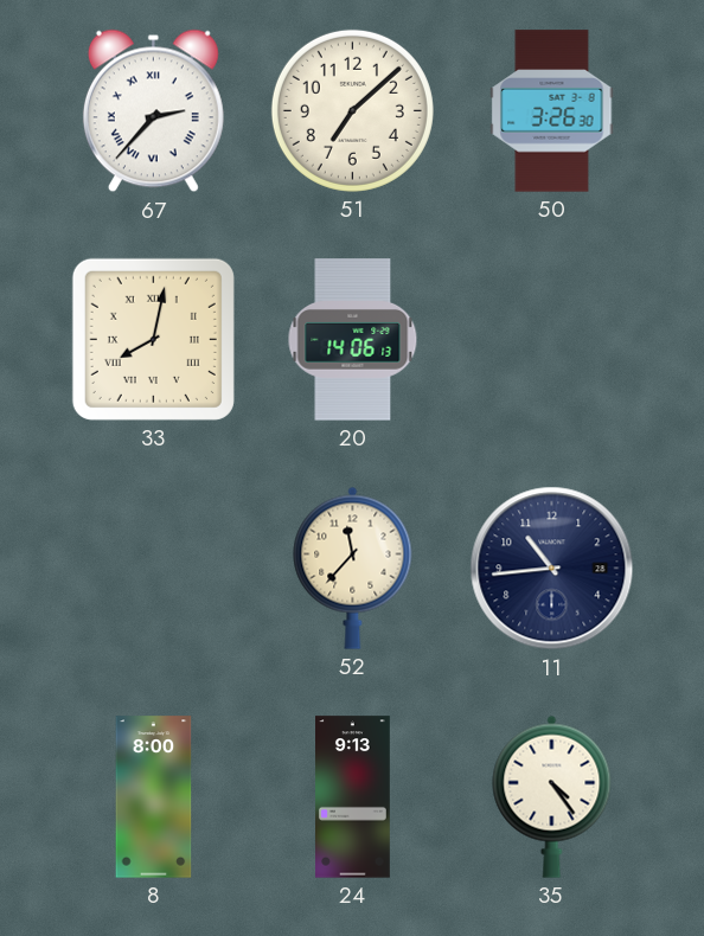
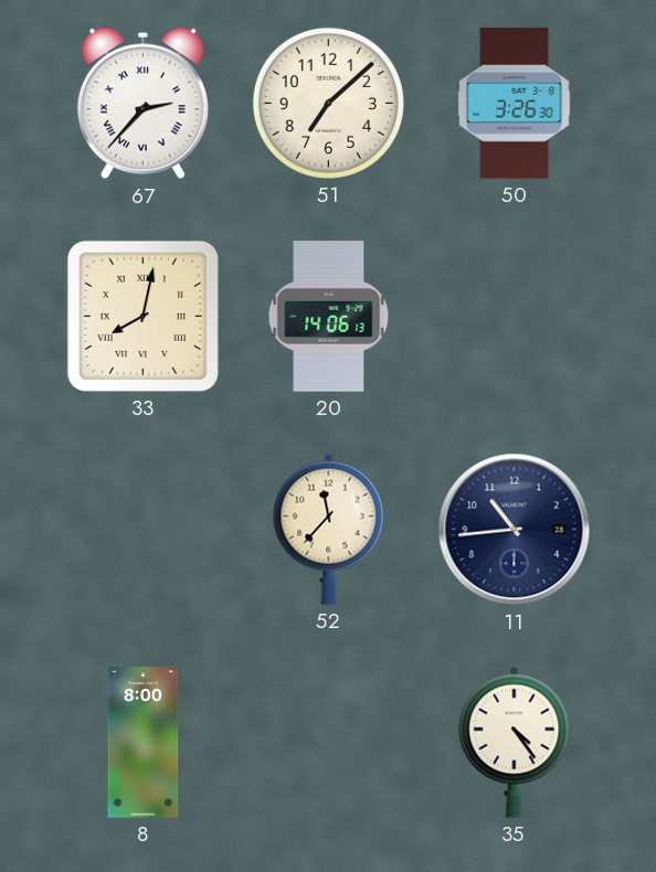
24: 9:13 -> none
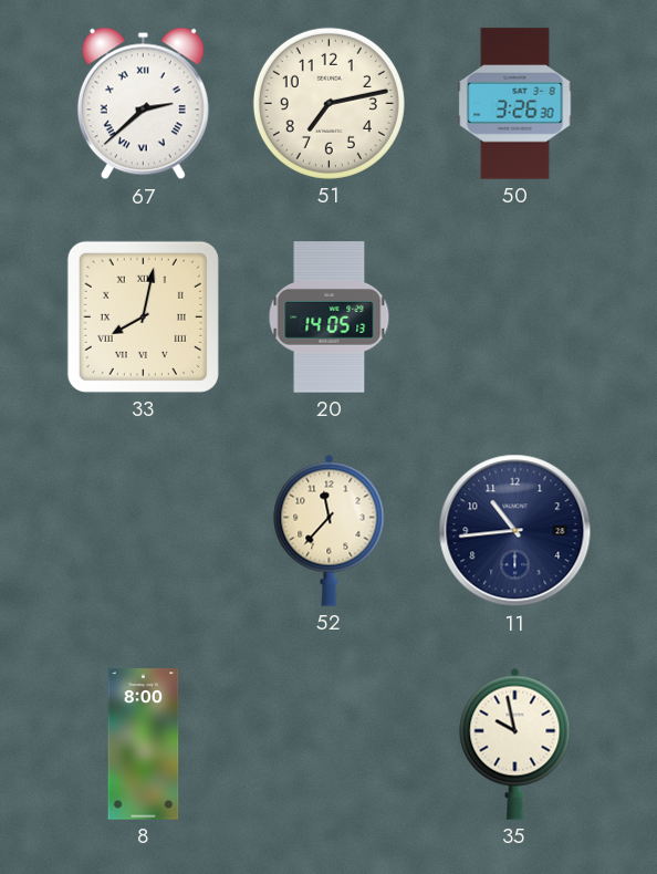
67: 2:37 -> 2:38
51: 7:08 -> 7:13
20: 14:06 -> 14:05
35: 4:24 -> 9:58
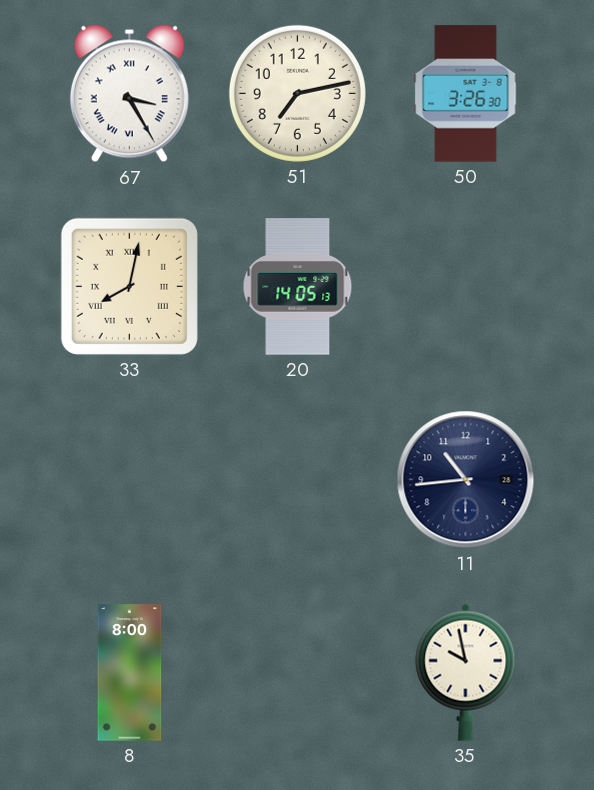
67: 2:38 -> 3:25
52: 11:37 -> none
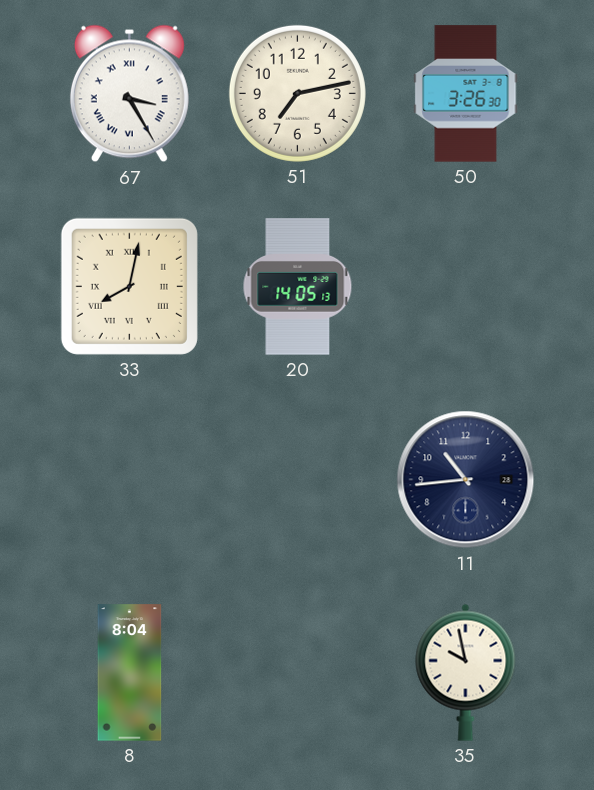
8: 8:00 -> 8:04
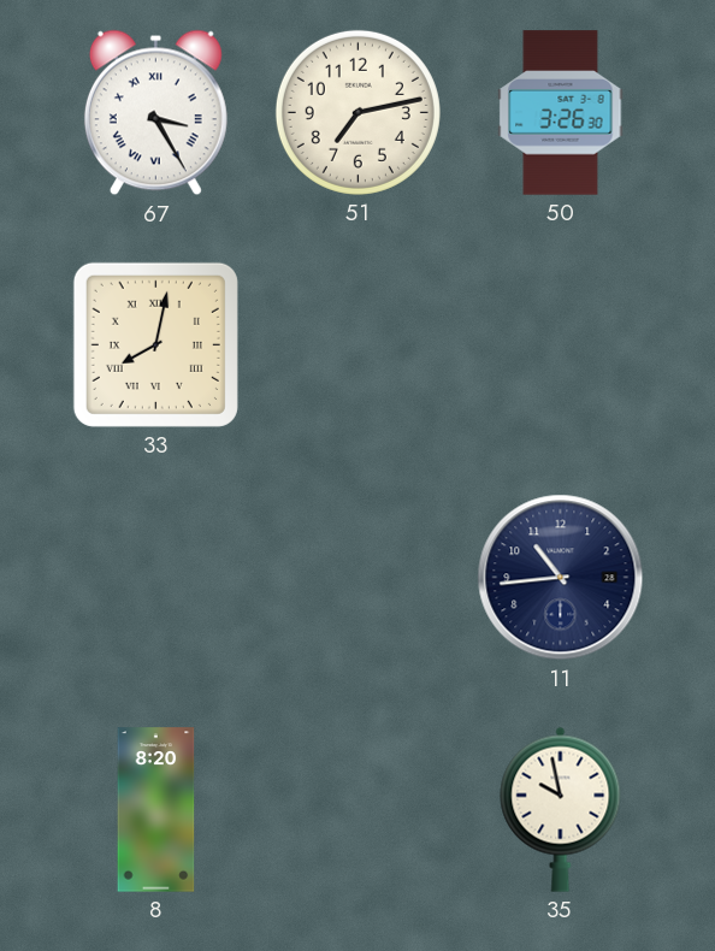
20: 14:05 -> none
8: 8:04 -> 8:20
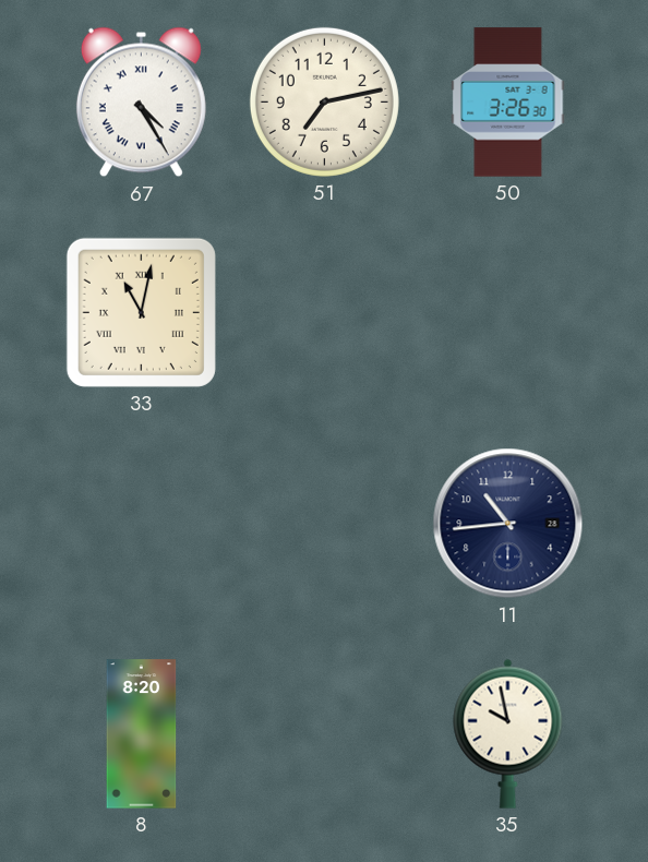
67: 3:25 -> 4:25
33: 8:02 -> 11:02
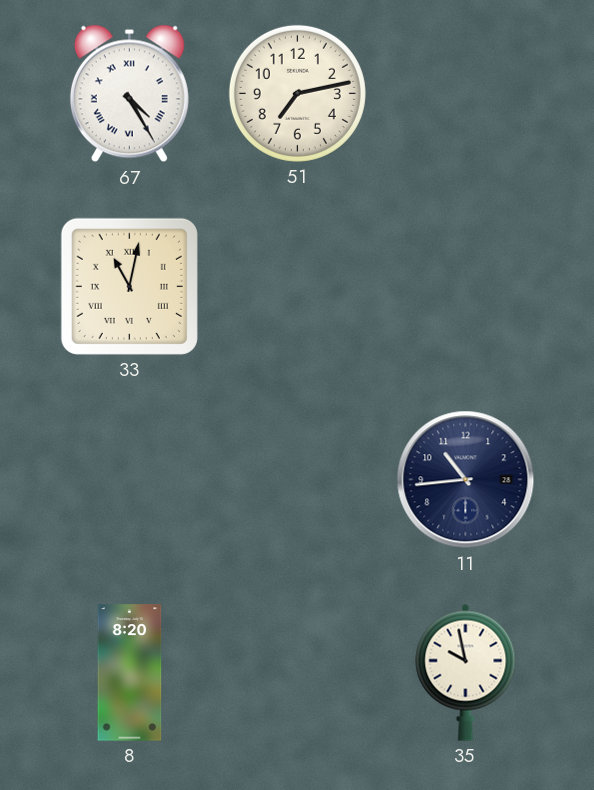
50: 3:26 -> none
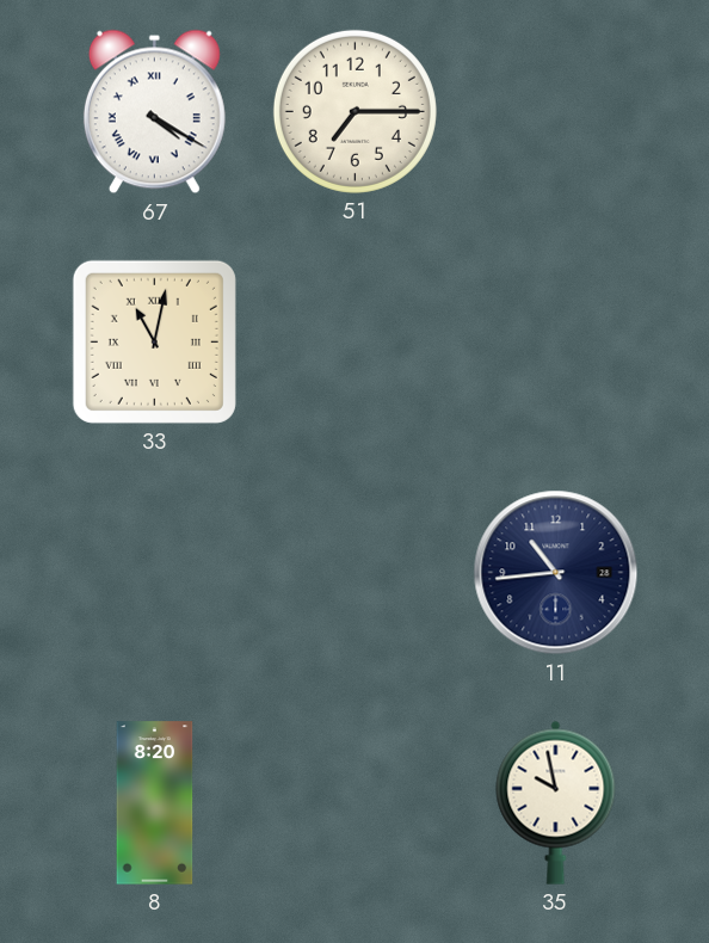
67: 4:25 -> 4:20
51: 7:13 -> 7:15
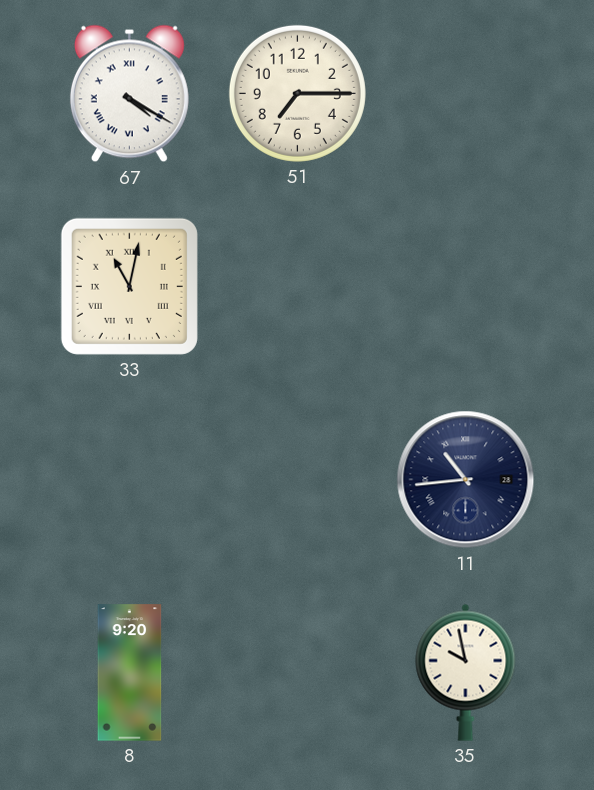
11 numerals: Arabic -> Roman
8: 8:20 -> 9:20
